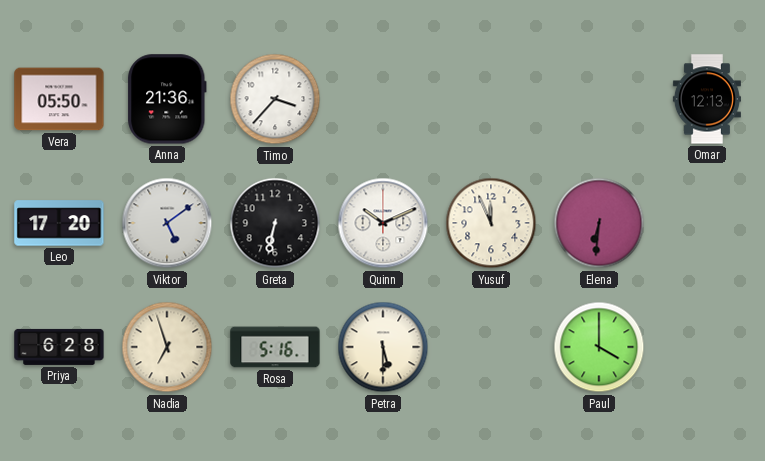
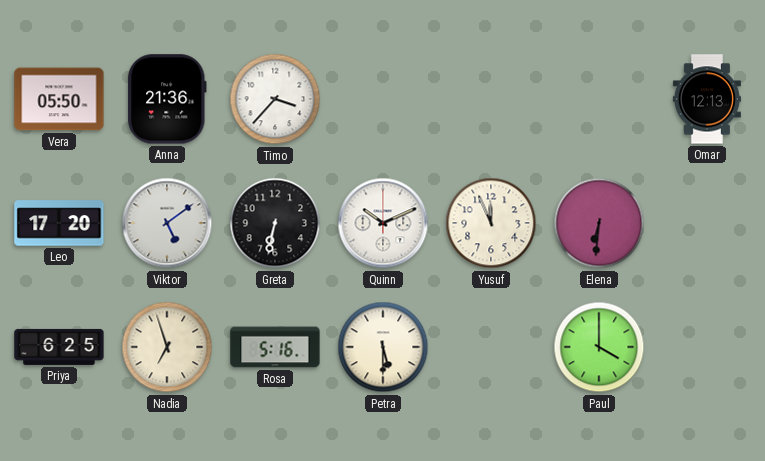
Priya: 6:28 -> 6:25
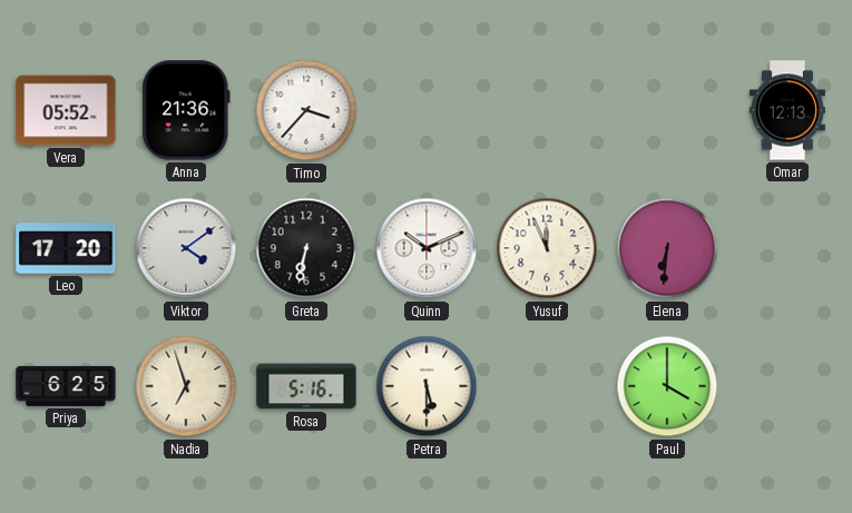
Vera: 05:50 -> 05:52
Viktor: 5:09 -> 4:09
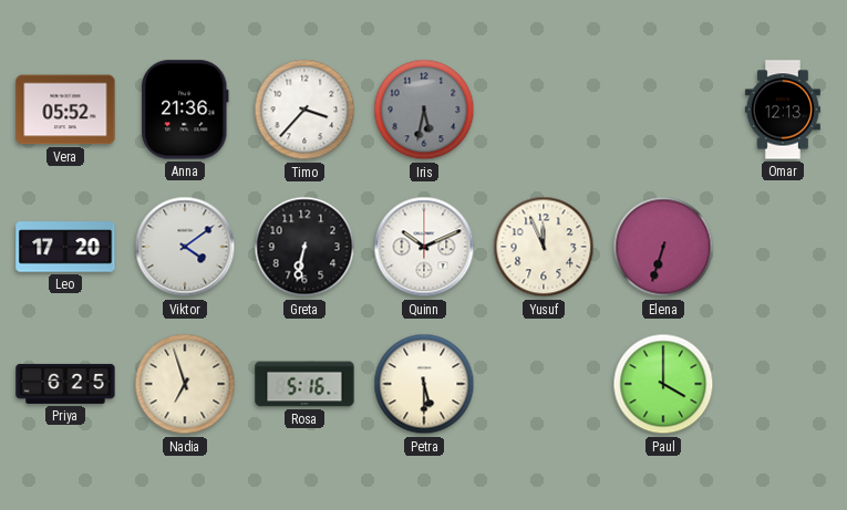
Iris: none -> 5:32
Elena: 6:31 -> 6:33
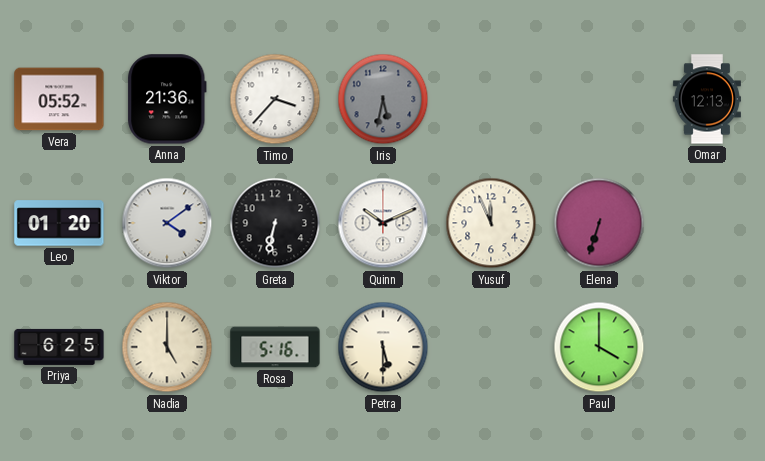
Leo: 17:20 -> 01:20
Nadia: 6:57 -> 5:00
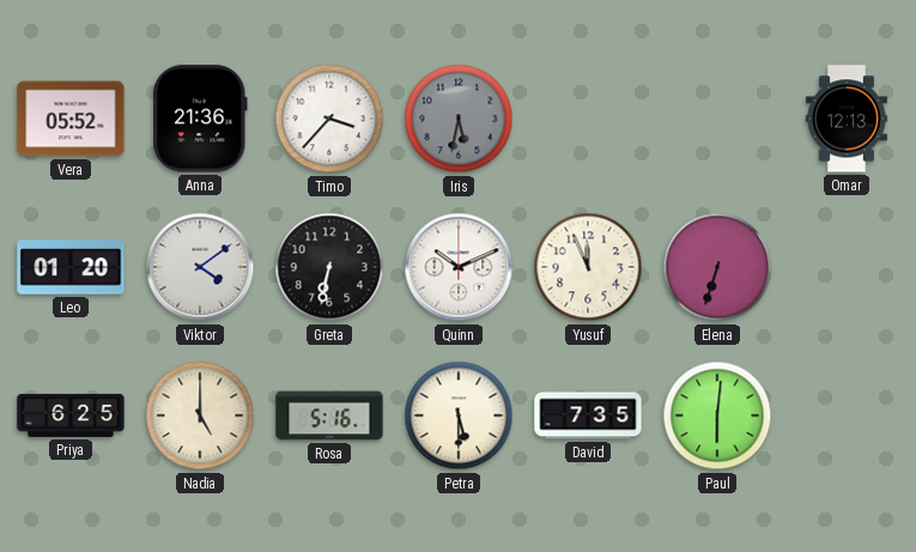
David: none -> 7:35
Paul: 4:00 -> 6:01
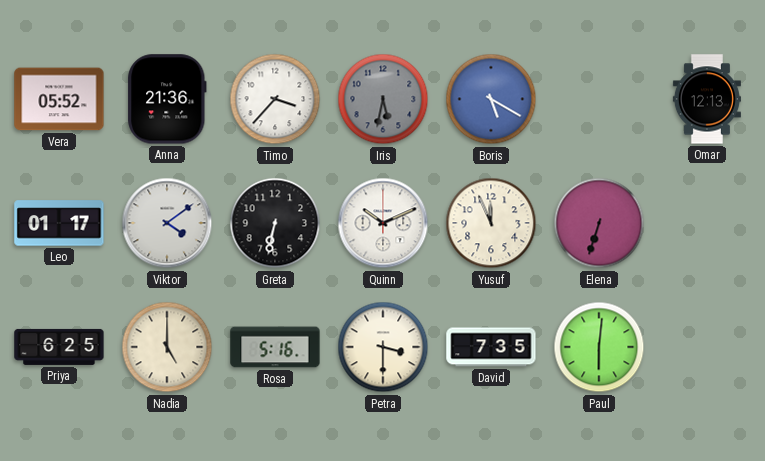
Boris: none -> 5:20
Leo: 01:20 -> 01:17
Petra: 5:30 -> 3:30
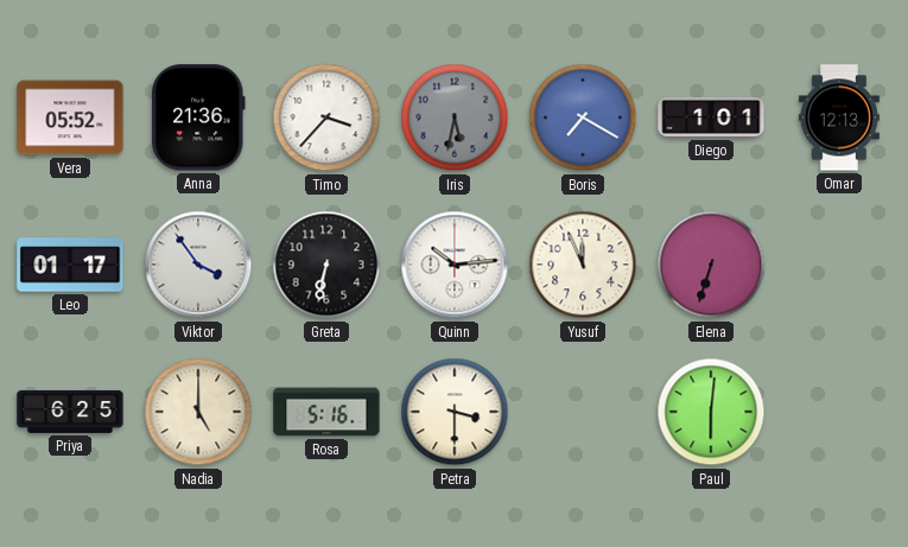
Boris: 5:20 -> 7:20
Diego: none -> 1:01
Viktor: 4:09 -> 3:54
Quinn: 10:11 -> 10:14
David: 7:35 -> none
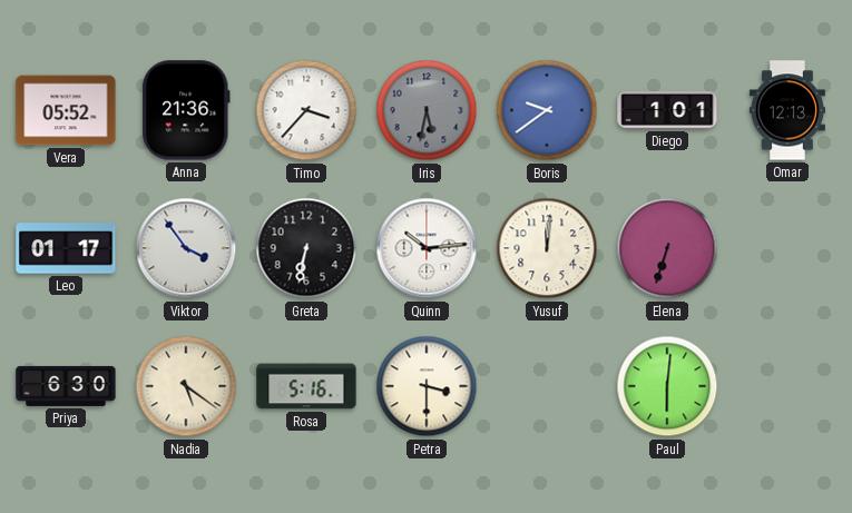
Boris: 7:20 -> 9:39
Yusuf: 11:56 -> 12:01
Priya: 6:25 -> 6:30
Nadia: 5:00 -> 5:21
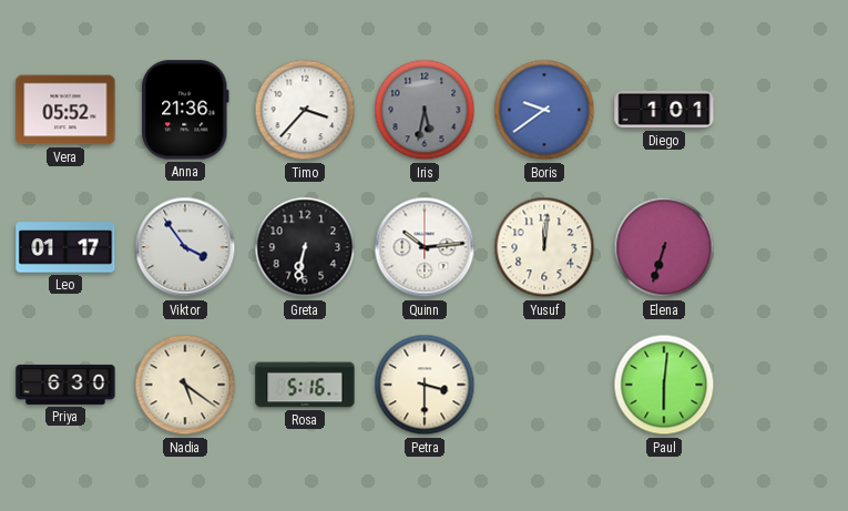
Omar: 12:13 -> none
